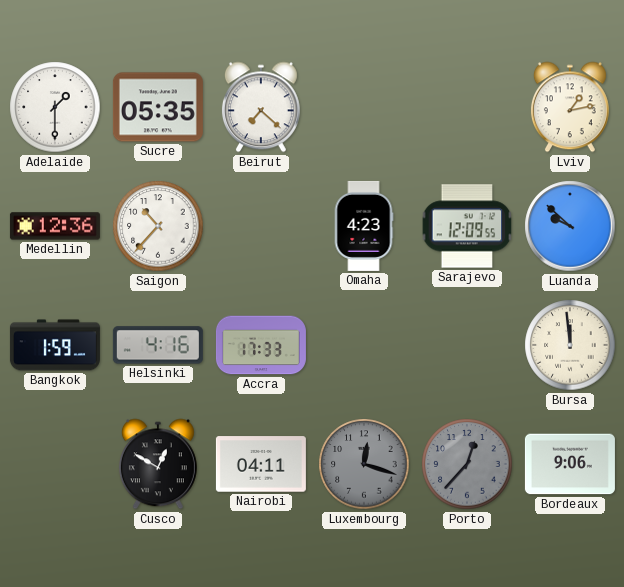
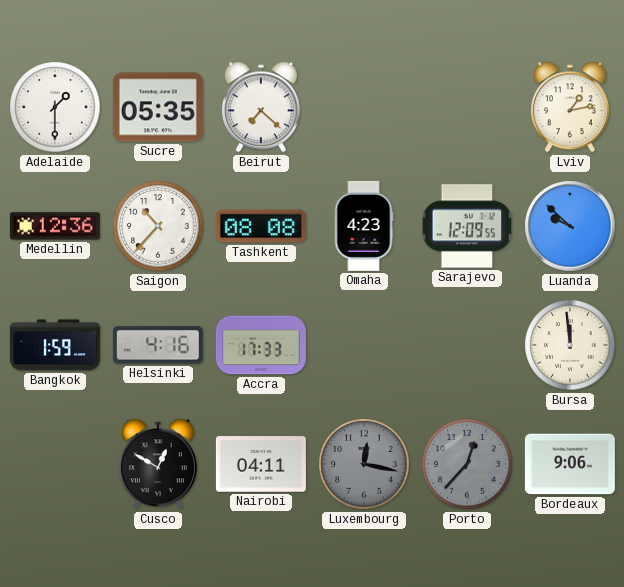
Tashkent: none -> 08:08
Luxembourg: 12:18 -> 12:17
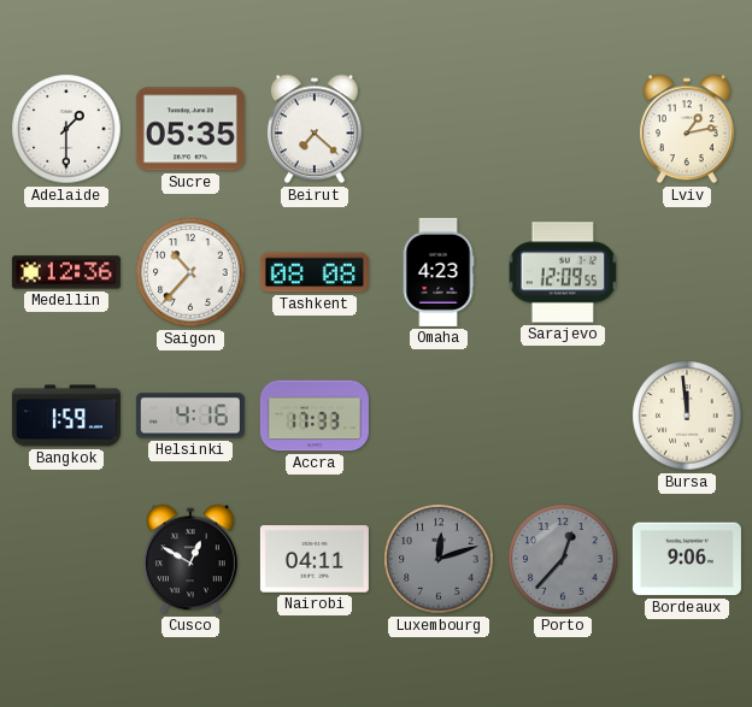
Luanda: 9:52 -> none
Luxembourg: 12:17 -> 12:12
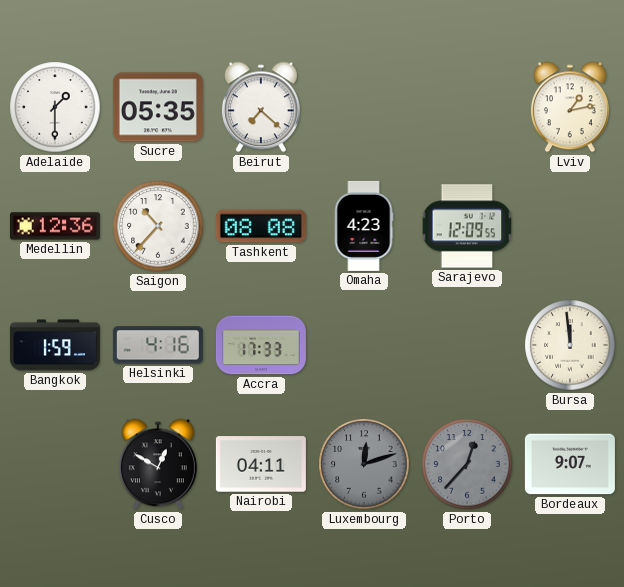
Bordeaux: 9:06 -> 9:07
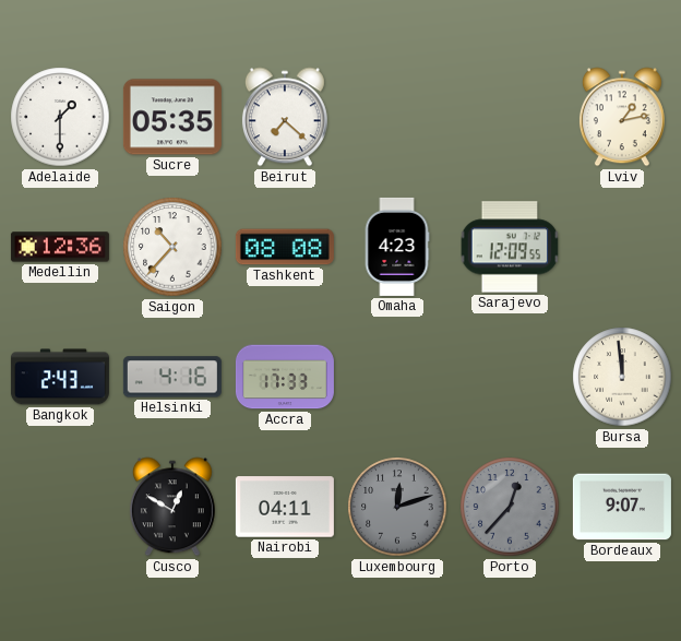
Bangkok: 1:59 -> 2:43
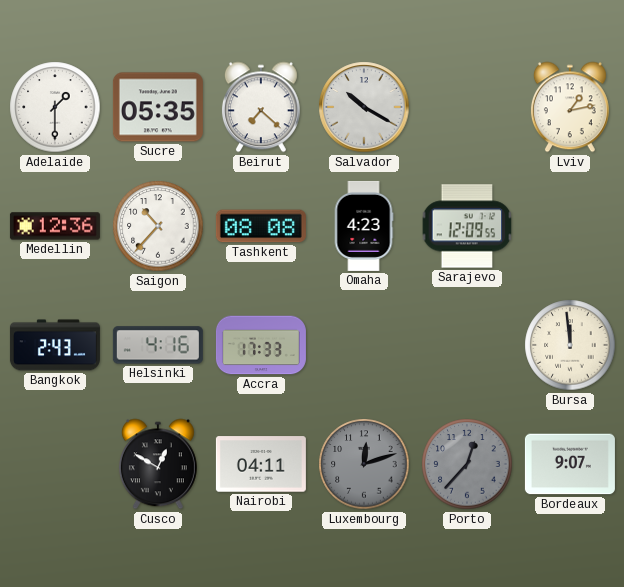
Salvador: none -> 10:20
